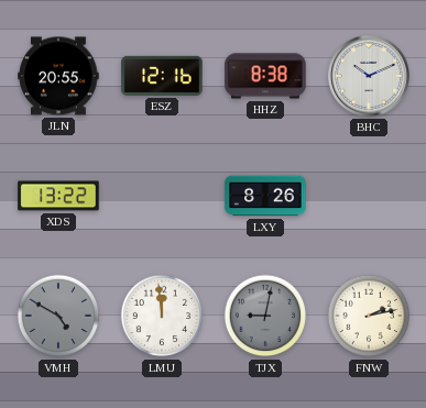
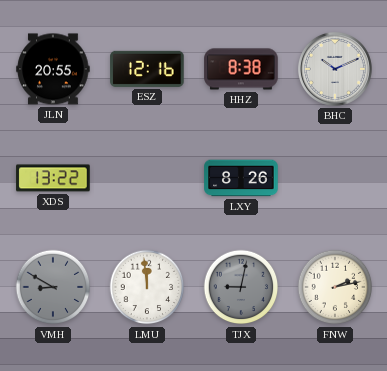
VMH: 4:50 -> 8:50
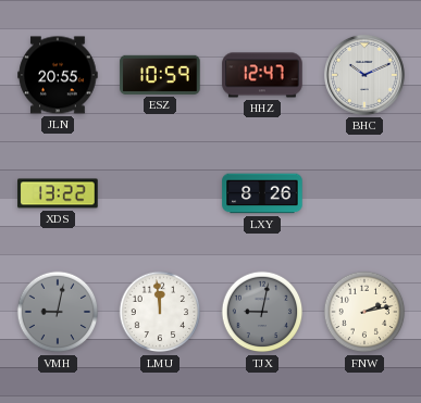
ESZ: 12:16 -> 10:59
HHZ: 8:38 -> 12:47
VMH: 8:50 -> 9:02
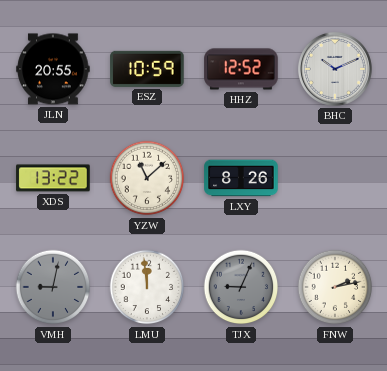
HHZ: 12:47 -> 12:52
YZW: none -> 11:08
TJX: 9:02 -> 9:04
